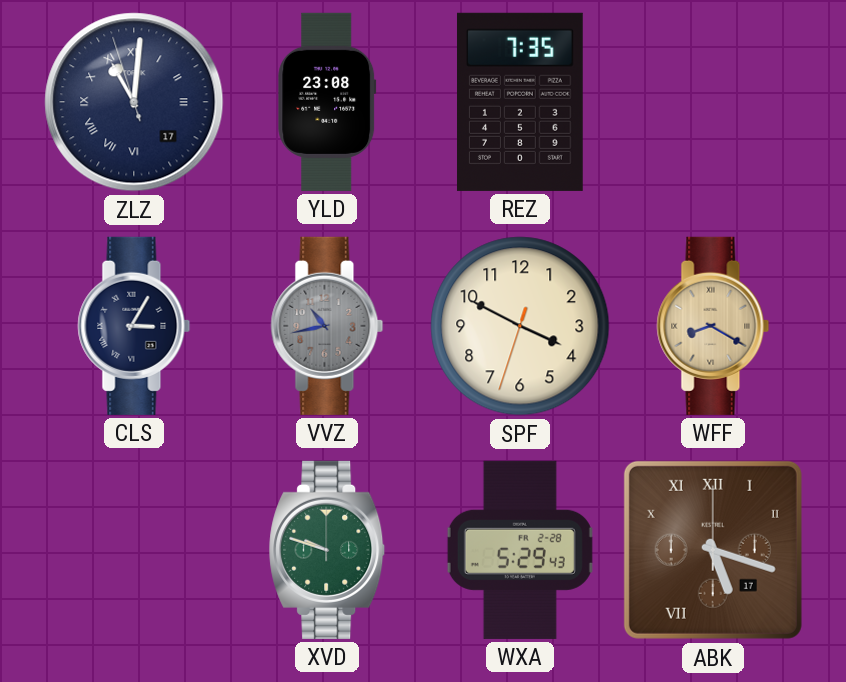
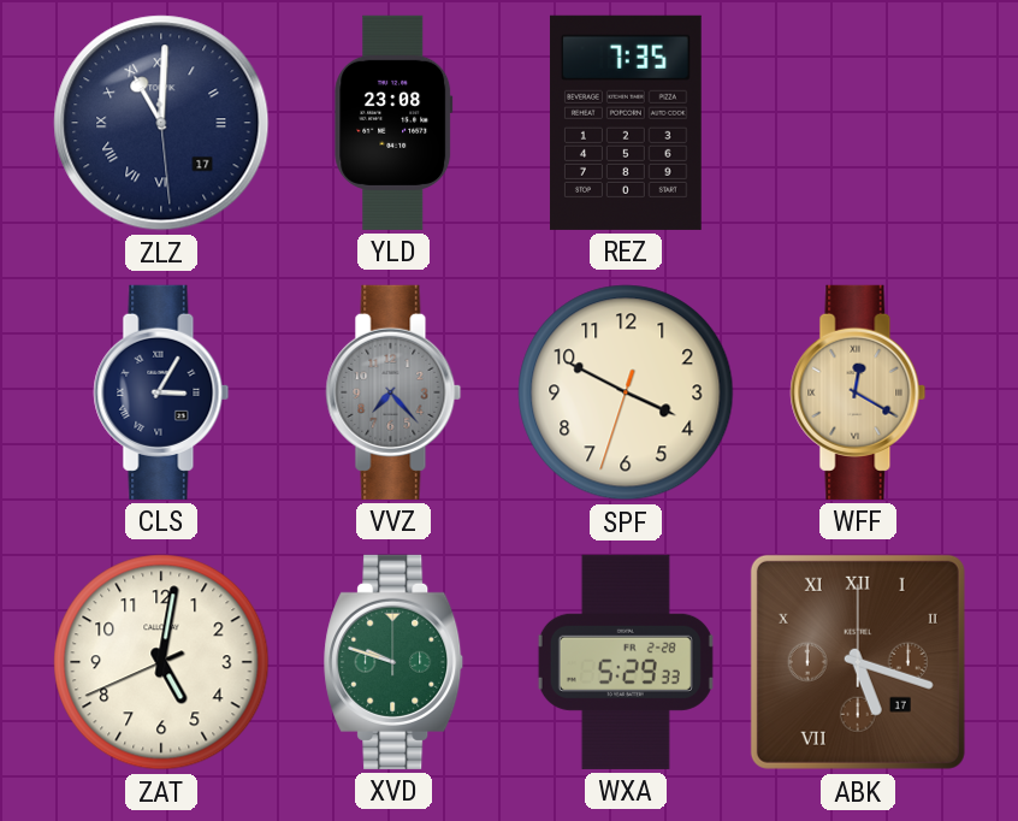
ZLZ: 11:00:57 -> 11:00:29
VVZ: 10:43 -> 7:23
WFF: 8:20 -> 12:20
ZAT: none -> 5:01
WXA: 5:29:43 -> 5:29:33
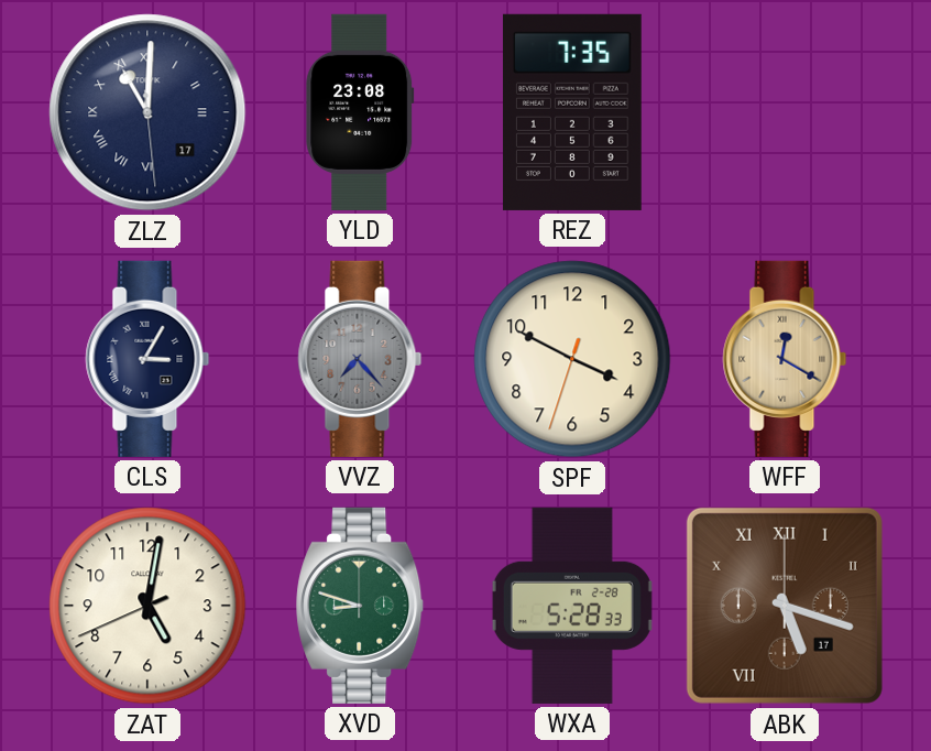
XVD: 9:48 -> 8:48
WXA: 5:29 -> 5:28
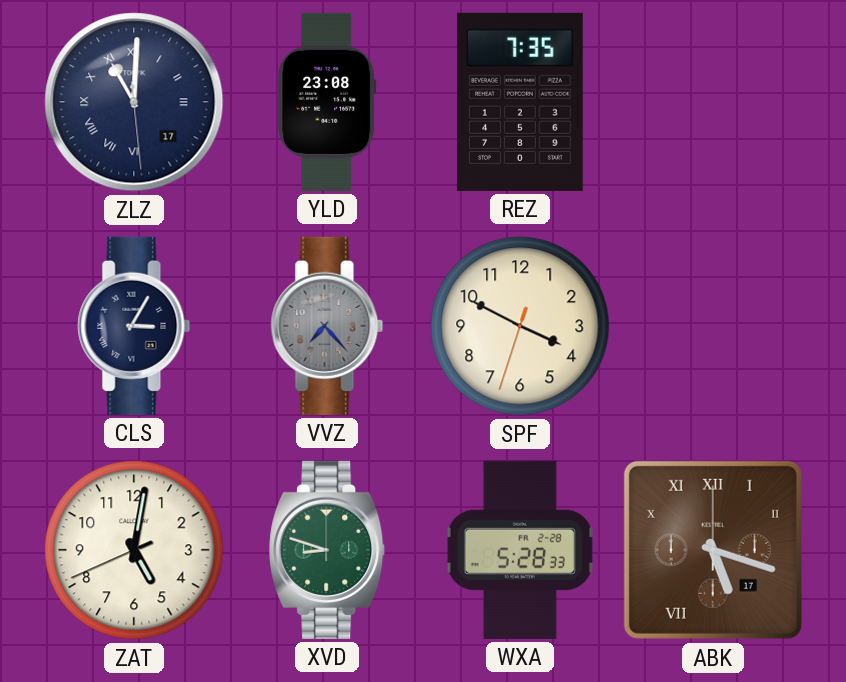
WFF: 12:20 -> none
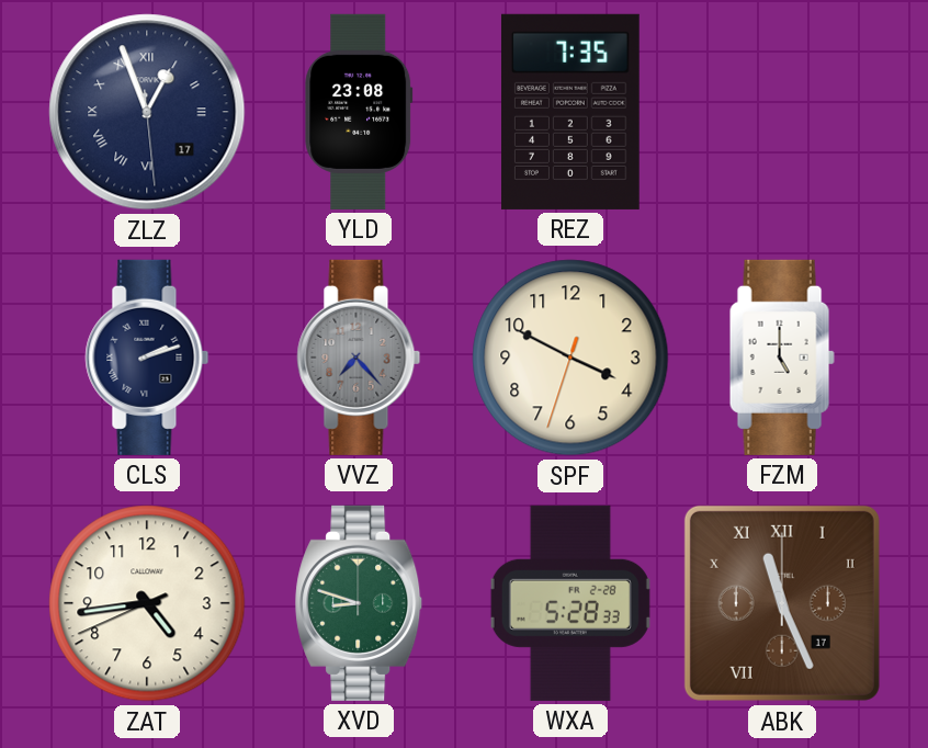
ZLZ: 11:00 -> 12:56
CLS: 3:05 -> 2:12
FZM: none -> 5:00
ZAT: 5:01 -> 4:43
ABK: 5:18 -> 11:26
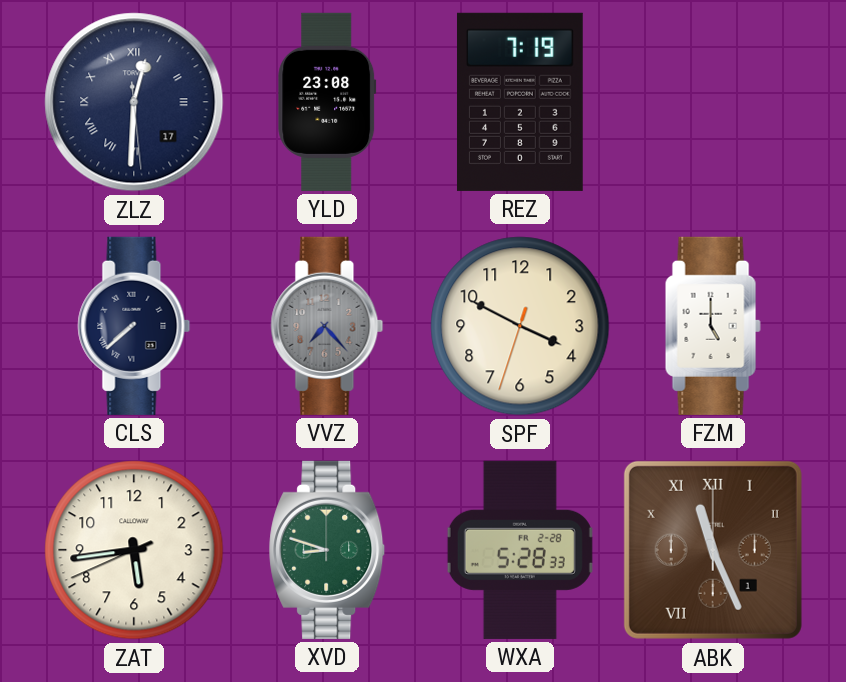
ZLZ: 12:56 -> 12:30
REZ: 7:35 -> 7:19
CLS: 2:12 -> 7:38
ZAT: 4:43 -> 5:43
ABK date: 17 -> 1
